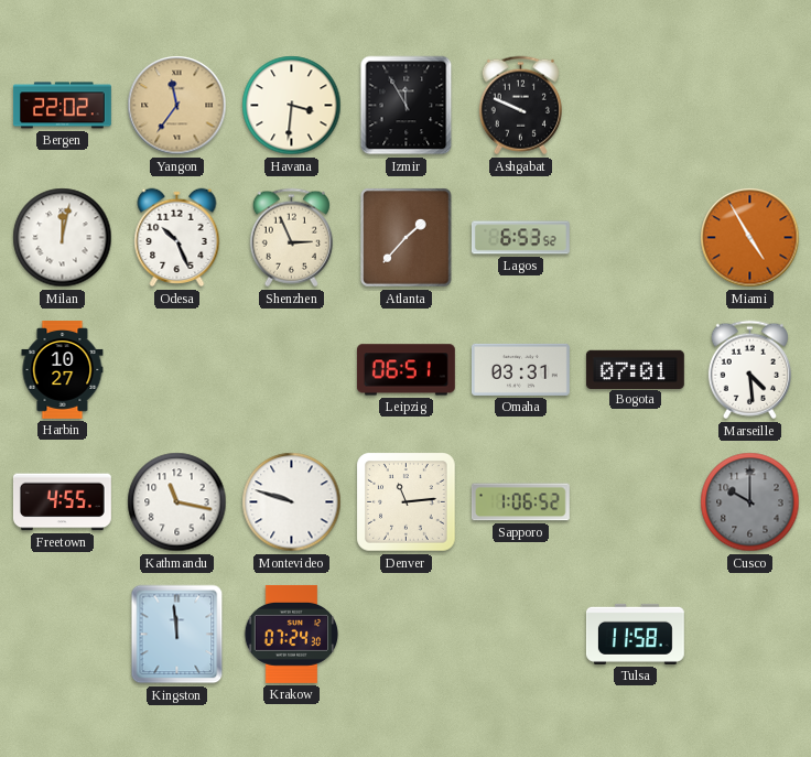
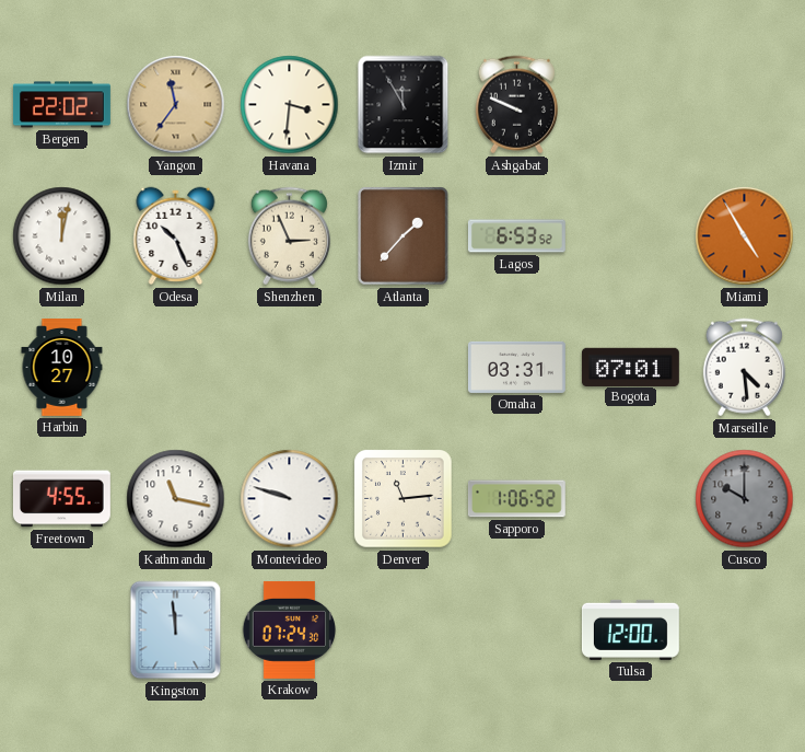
Leipzig: 06:51 -> none
Tulsa: 11:58 -> 12:00
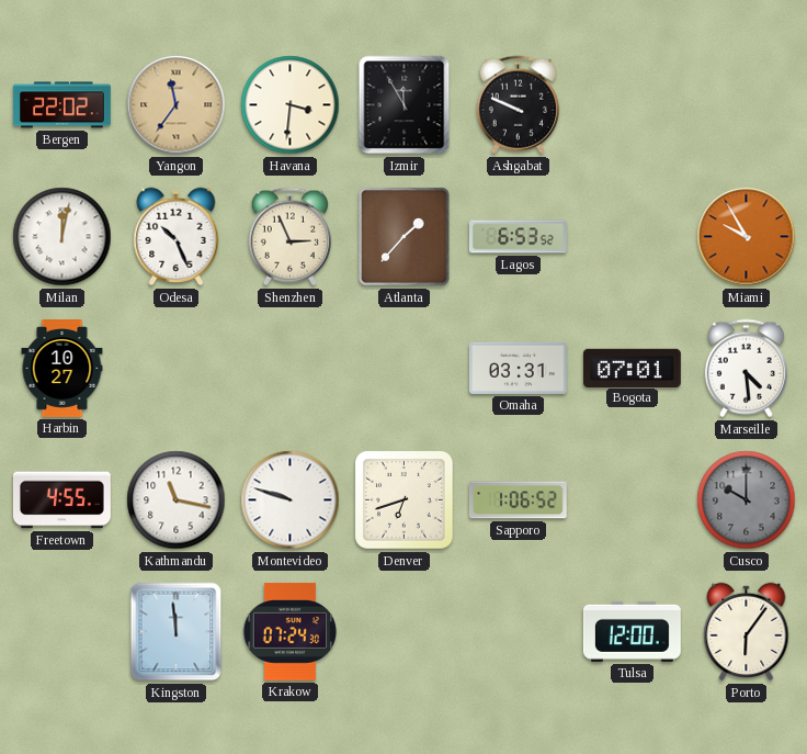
Miami: 4:55 -> 9:55
Denver: 11:14 -> 6:42
Porto: none -> 6:06
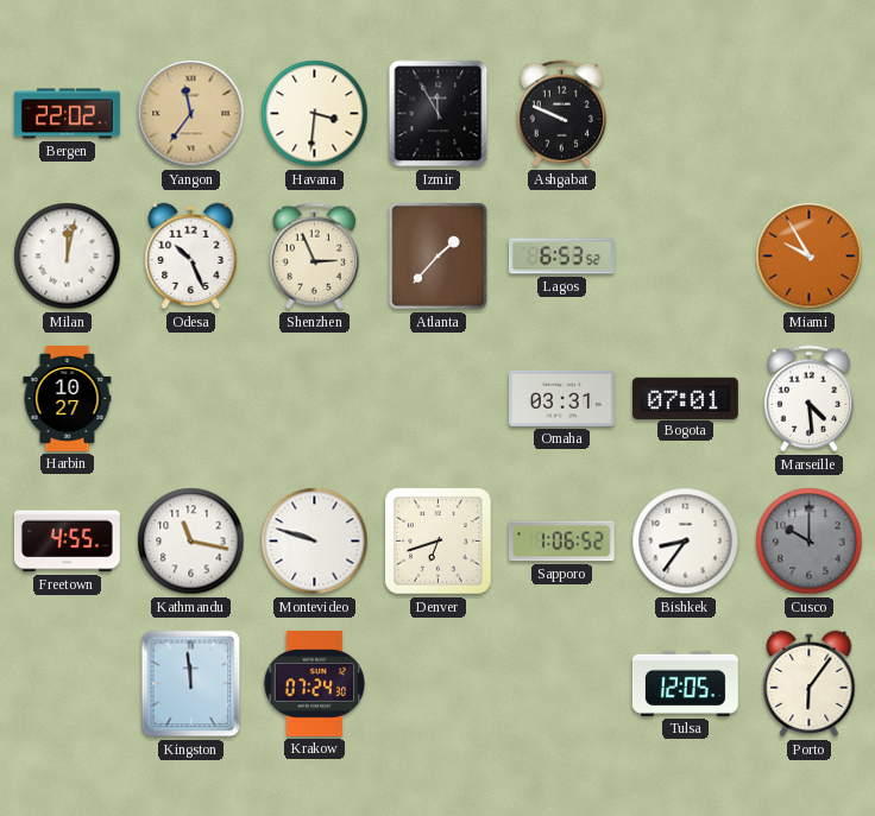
Bishkek: none -> 8:36
Tulsa: 12:00 -> 12:05
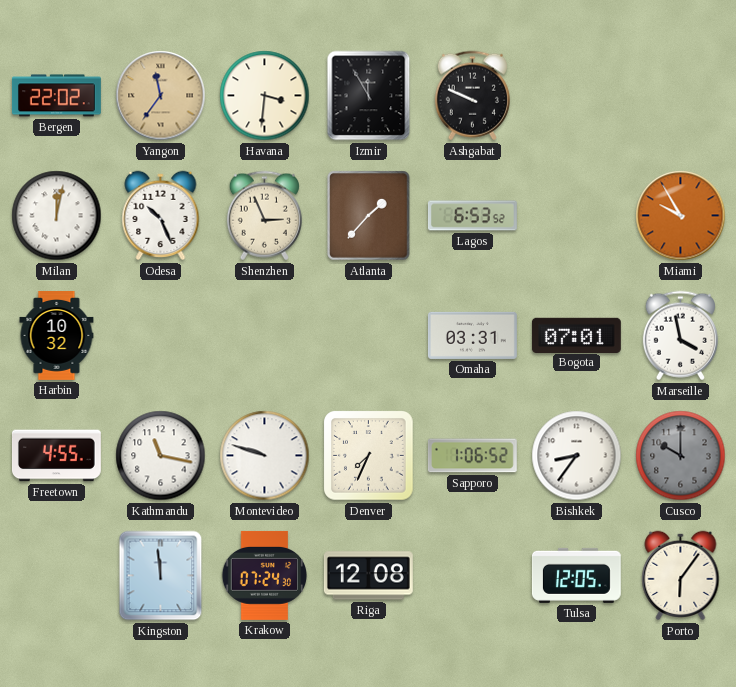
Harbin: 10:27 -> 10:32
Marseille: 4:29 -> 3:58
Denver: 6:42 -> 7:34
Riga: none -> 12:08
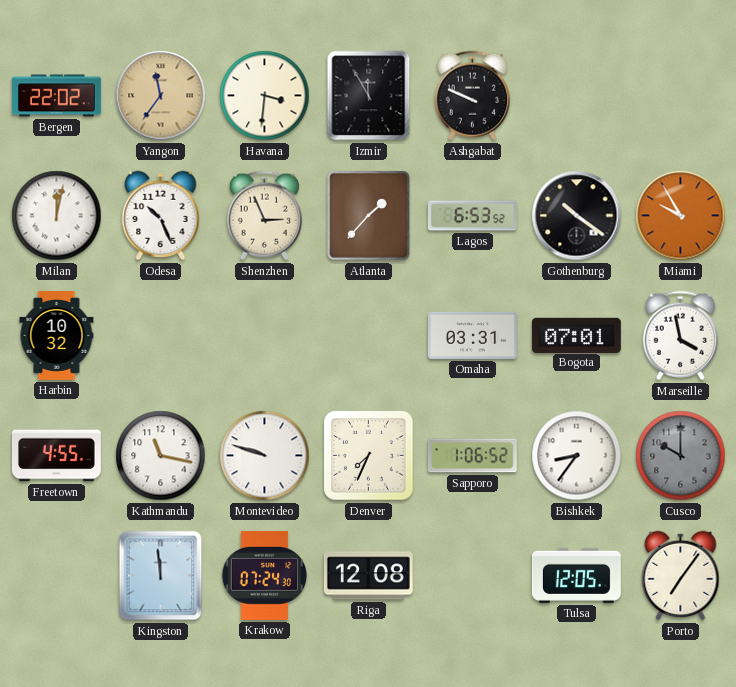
Gothenburg: none -> 10:21
Porto: 6:06 -> 7:06
